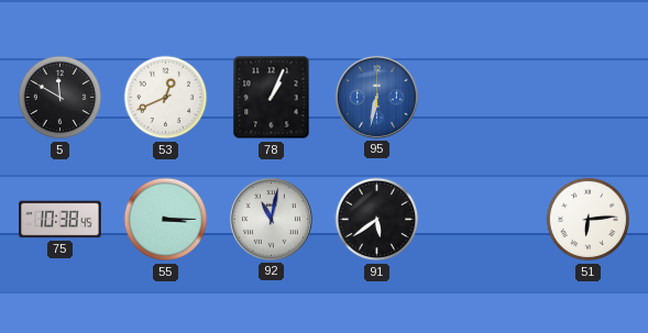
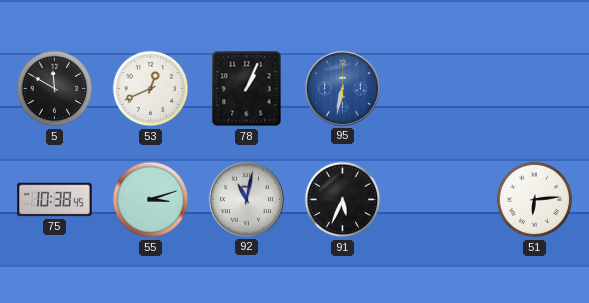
55: 3:15 -> 3:12
91: 5:39 -> 5:34
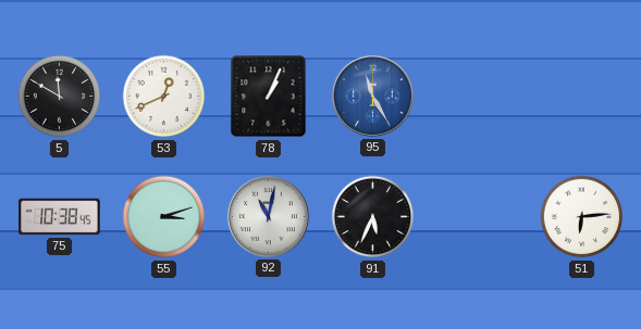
95: 6:32 -> 11:25
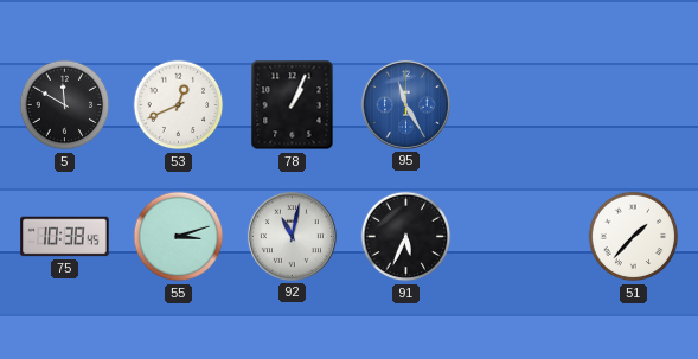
51: 6:14 -> 1:37
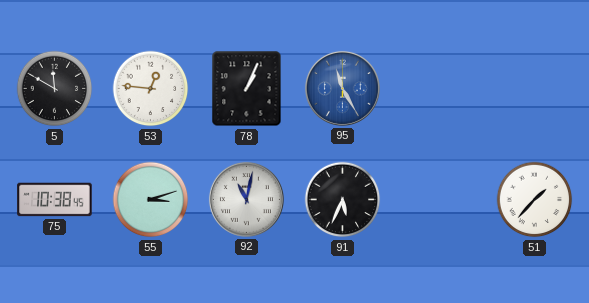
53: 12:41 -> 12:46
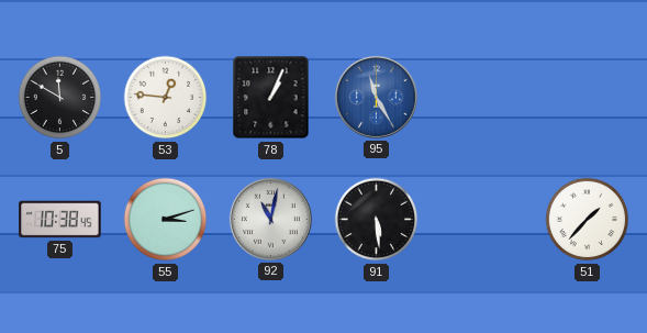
91: 5:34 -> 5:29
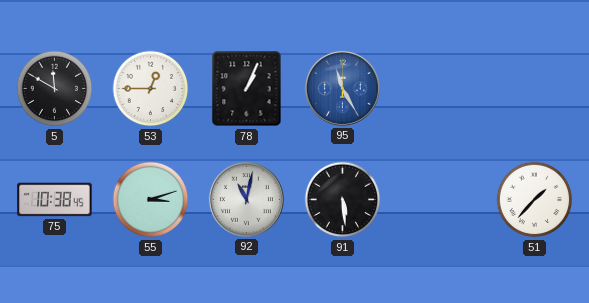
53: 12:46 -> 12:45
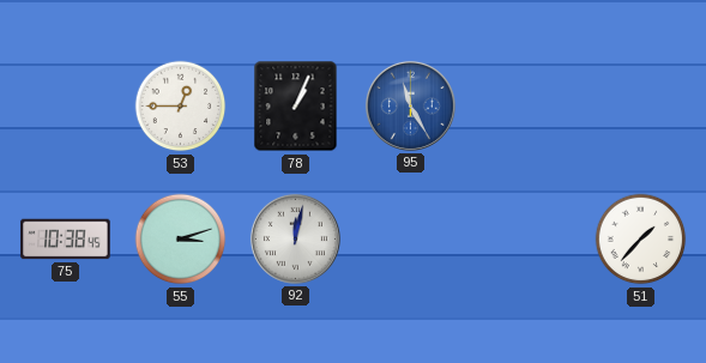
5: 11:50 -> none
92: 11:02 -> 12:02
91: 5:29 -> none
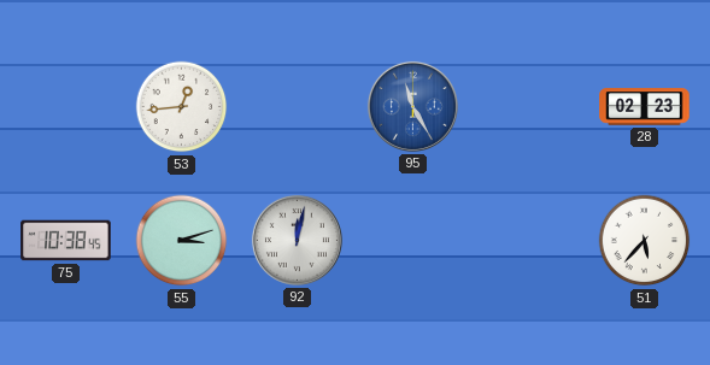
53: 12:45 -> 12:44
78: 1:04 -> none
28: none -> 02:23
51: 1:37 -> 5:37
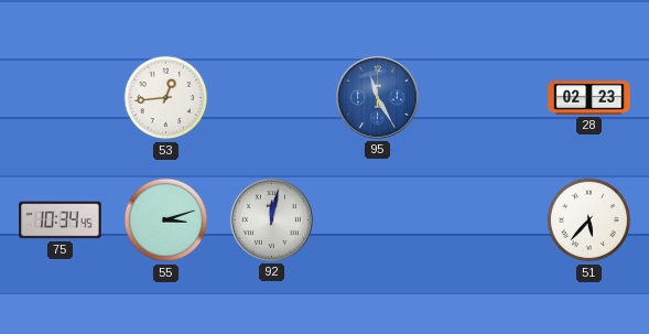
75: 10:38 -> 10:34
